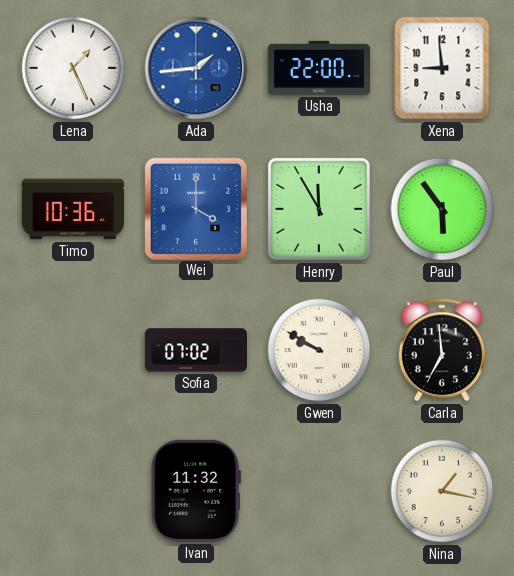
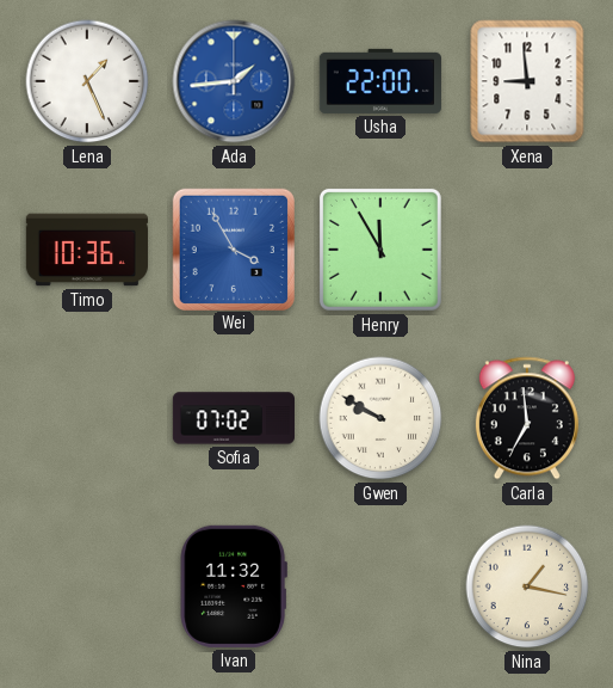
Wei: 4:00 -> 3:55
Paul: 5:54 -> none
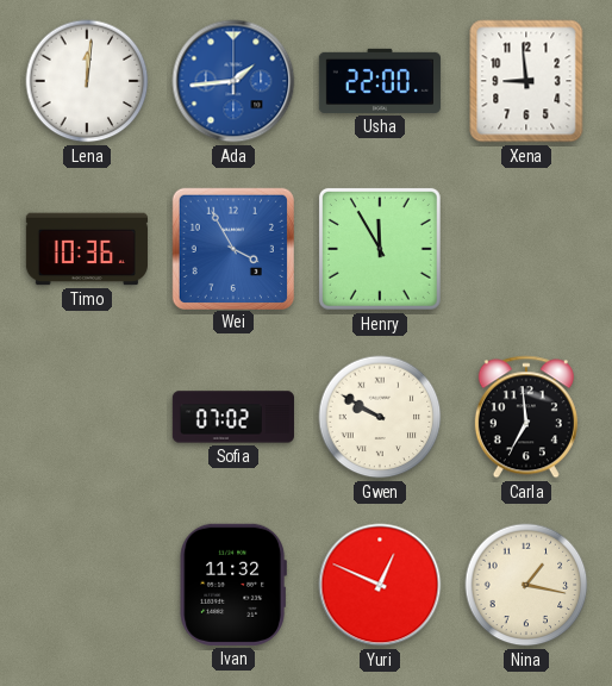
Lena: 1:26 -> 12:01
Yuri: none -> 12:49
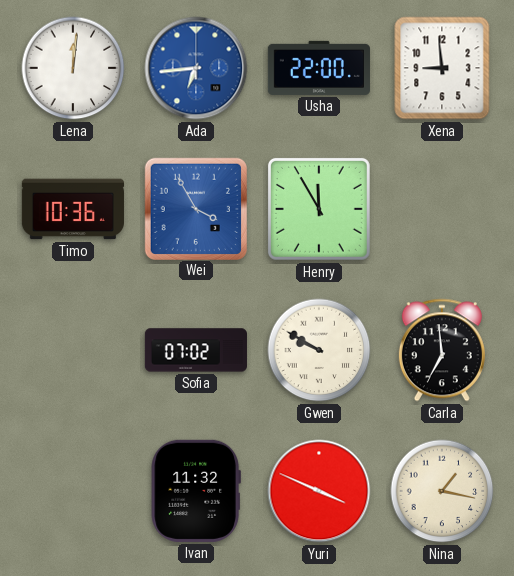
Ada: 1:44 -> 6:44
Yuri: 12:49 -> 3:49
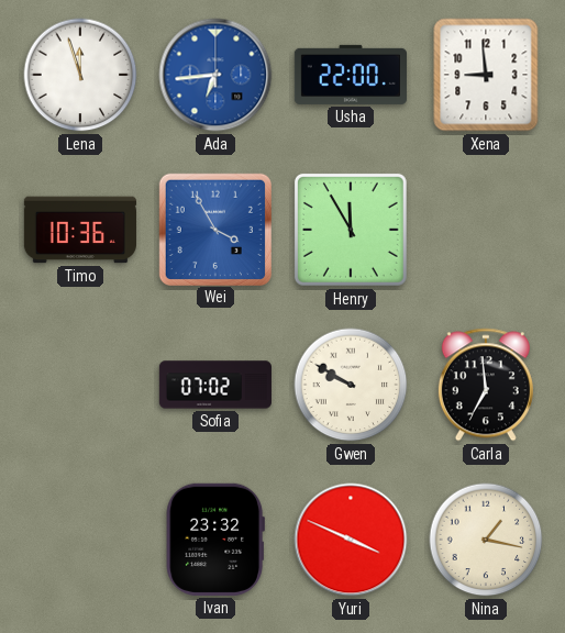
Lena: 12:01 -> 11:57
Ivan: 11:32 -> 23:32
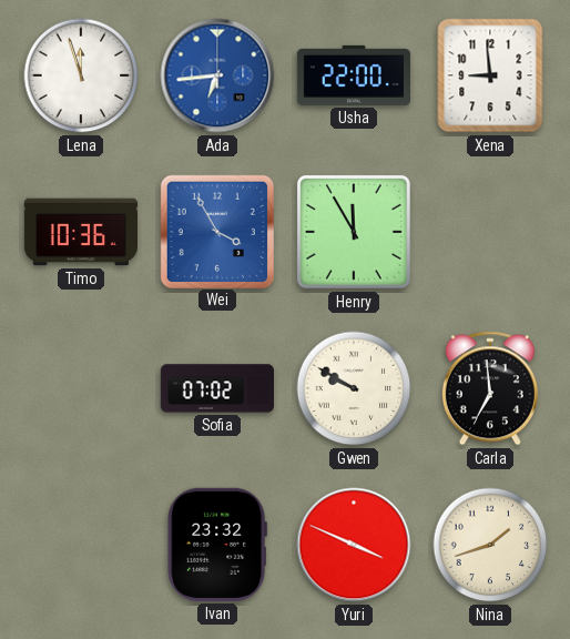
Nina: 1:17 -> 1:42
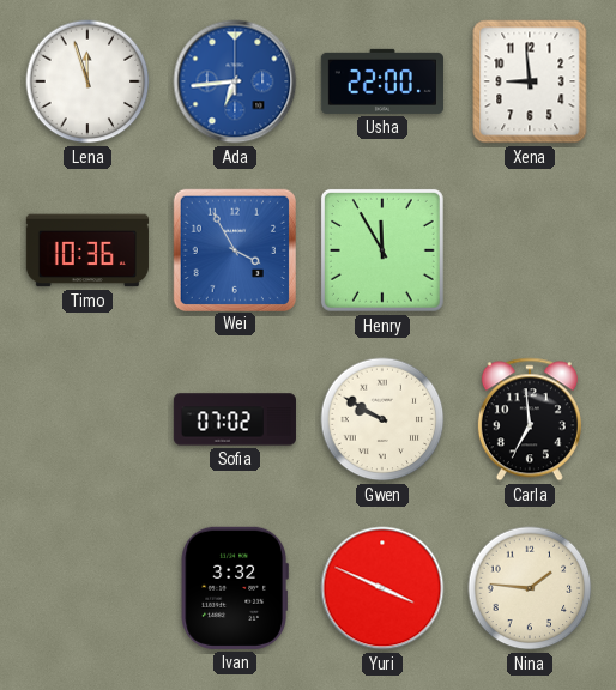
Ivan: 23:32 -> 3:32
Nina: 1:42 -> 1:46
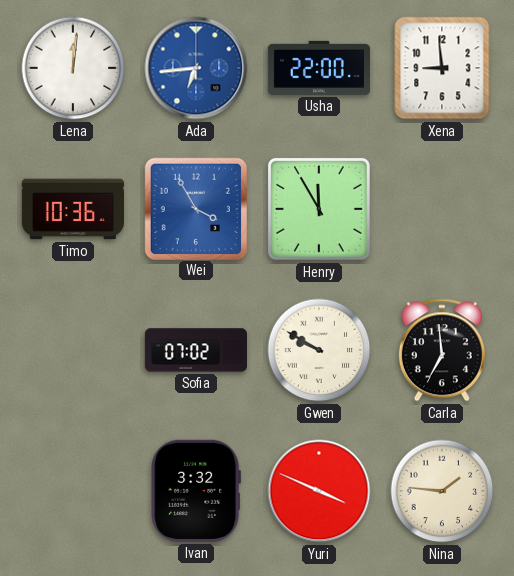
Lena: 11:57 -> 12:01
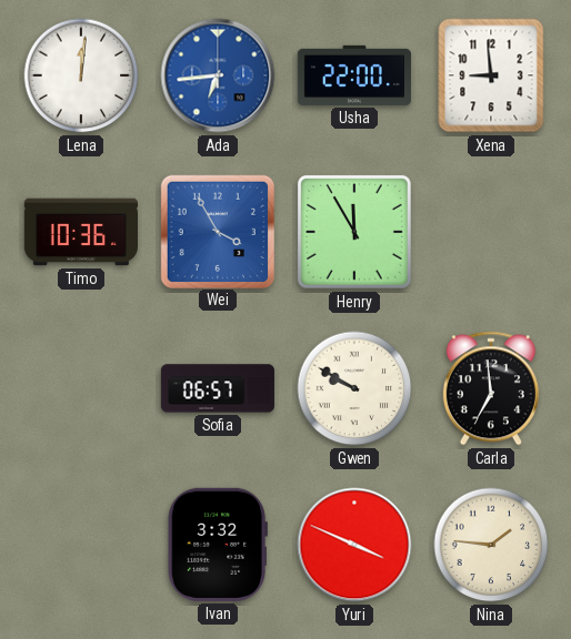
Sofia: 07:02 -> 06:57
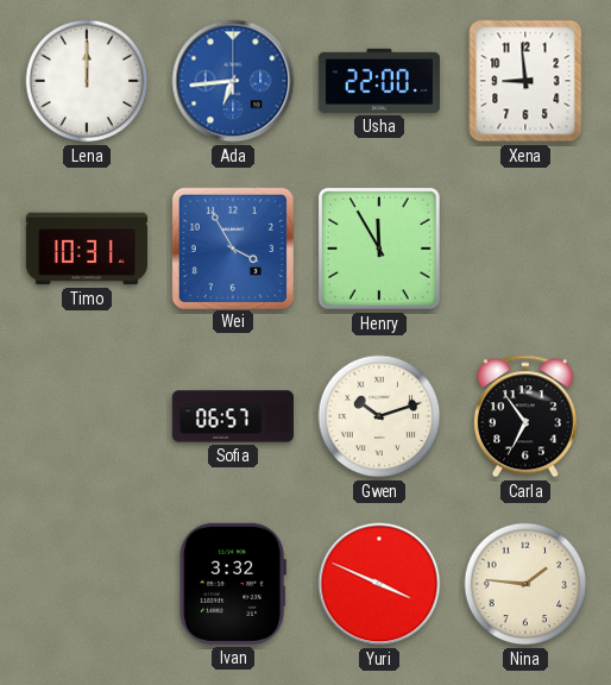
Lena: 12:01 -> 12:00
Timo: 10:36 -> 10:31
Gwen: 9:50 -> 10:12
Carla: 6:59 -> 6:54
